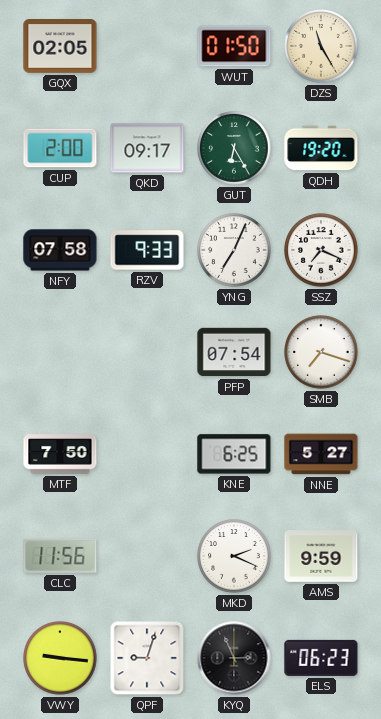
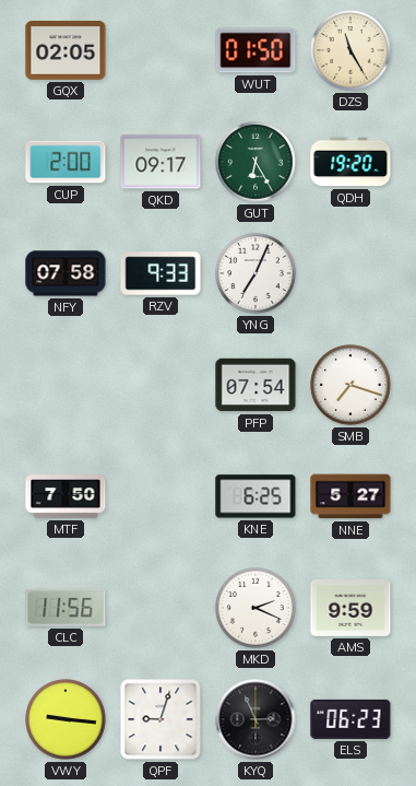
SSZ: 7:19 -> none
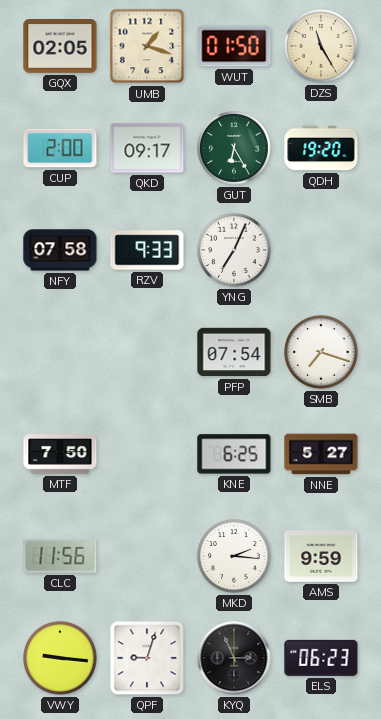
UMB: none -> 1:18
MKD: 2:19 -> 2:16
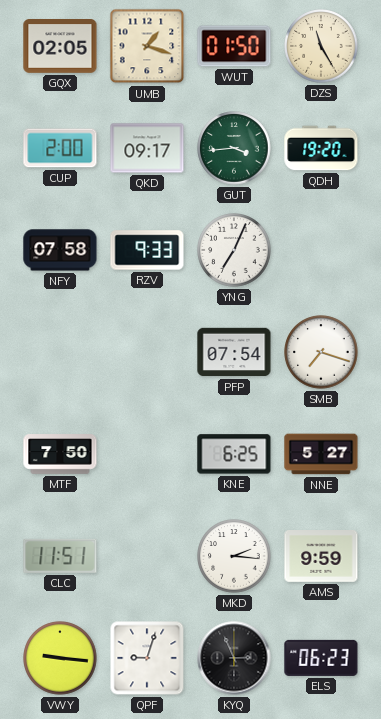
GUT: 6:25 -> 3:44
CLC: 11:56 -> 11:51
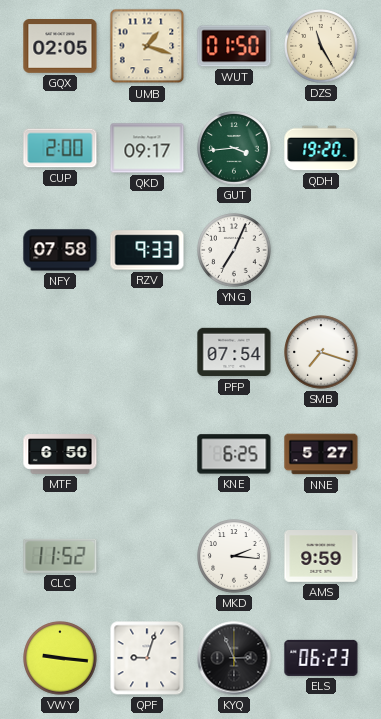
MTF: 7:50 -> 6:50
CLC: 11:51 -> 11:52
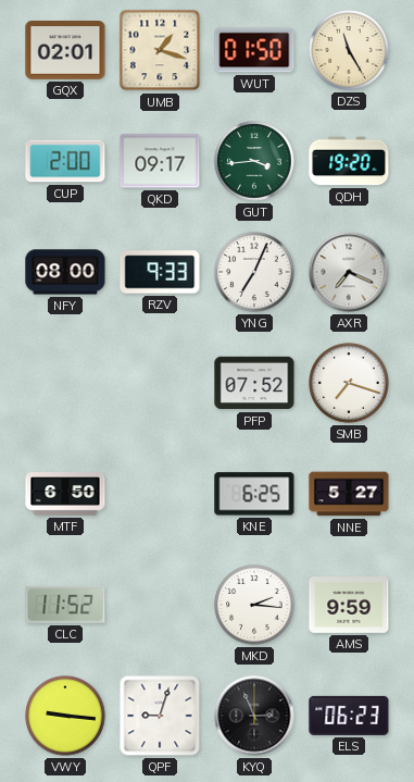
GQX: 02:05 -> 02:01
NFY: 07:58 -> 08:00
AXR: none -> 7:19
PFP: 07:54 -> 07:52
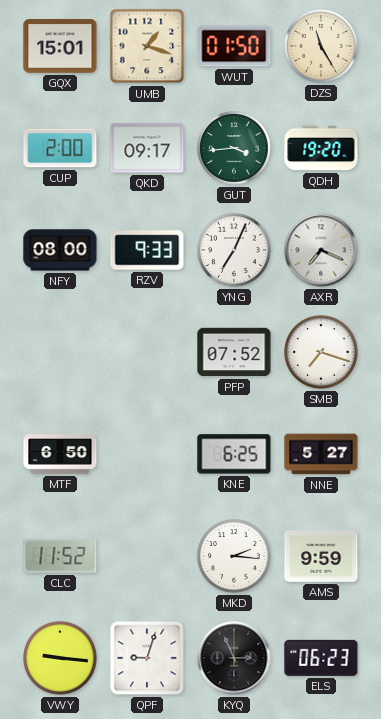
GQX: 02:01 -> 15:01
